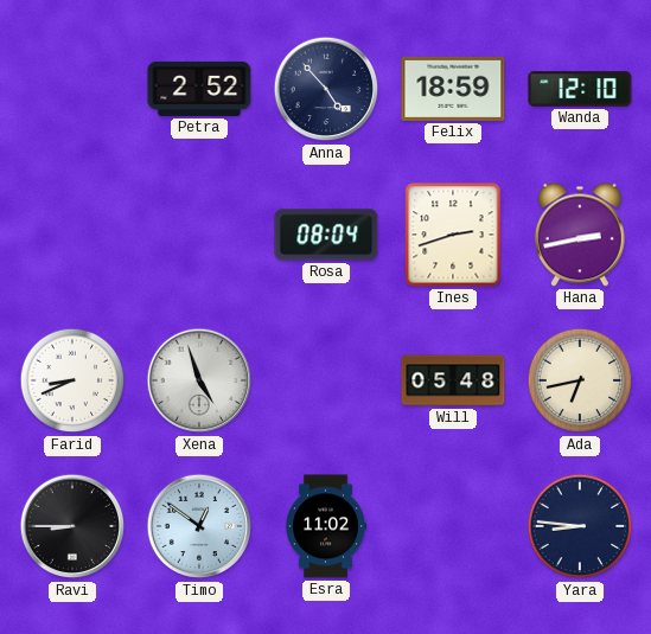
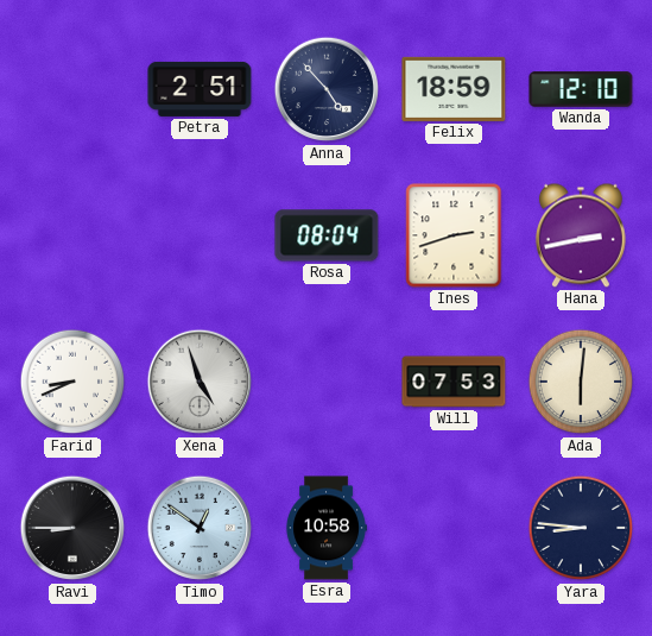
Petra: 2:52 -> 2:51
Will: 05:48 -> 07:53
Ada: 6:43 -> 6:01
Esra: 11:02 -> 10:58
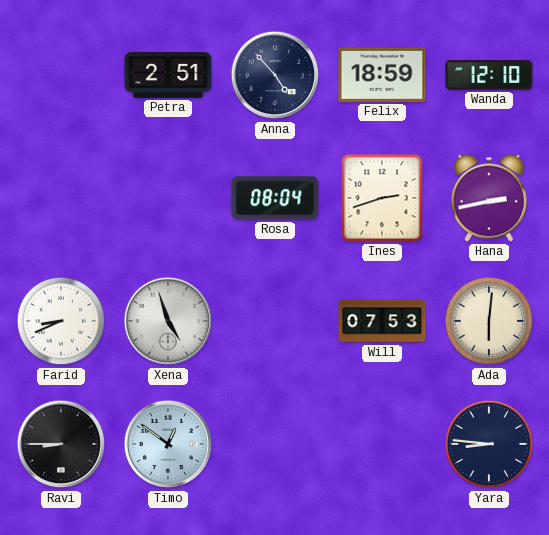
Esra: 10:58 -> none
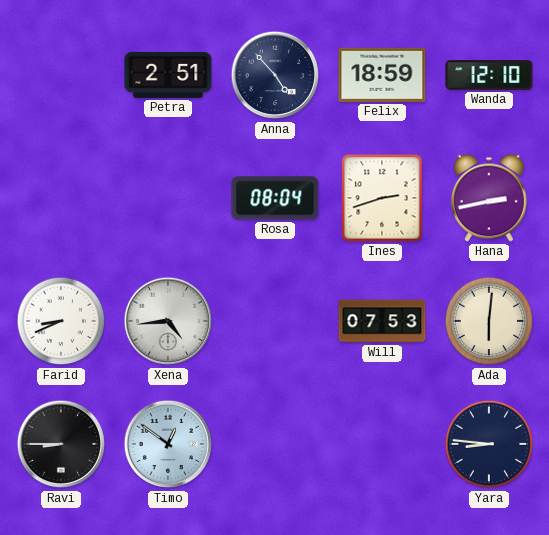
Xena: 4:57 -> 4:44
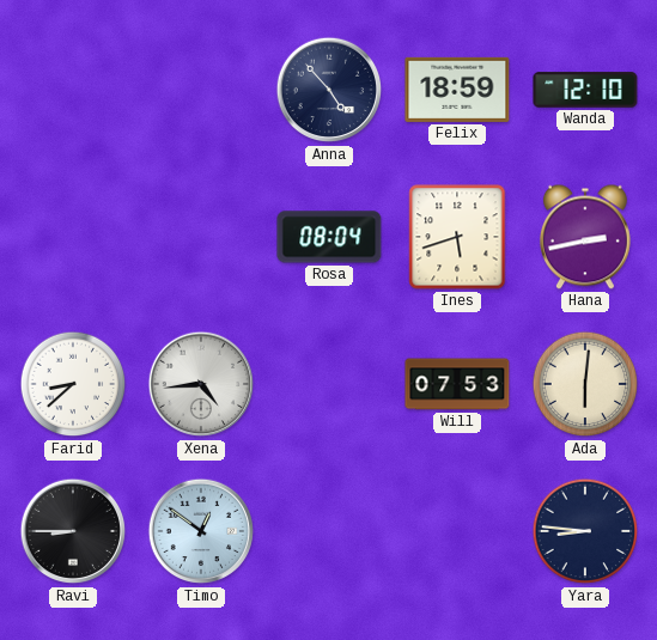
Petra: 2:51 -> none
Ines: 2:42 -> 5:42
Farid: 8:41 -> 8:38
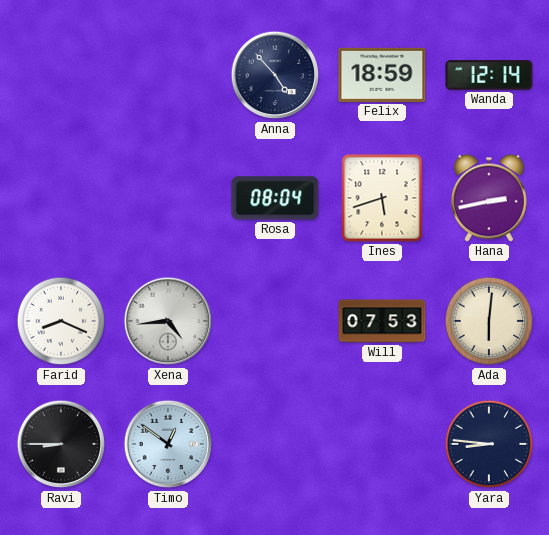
Wanda: 12:10 -> 12:14
Farid: 8:38 -> 8:19
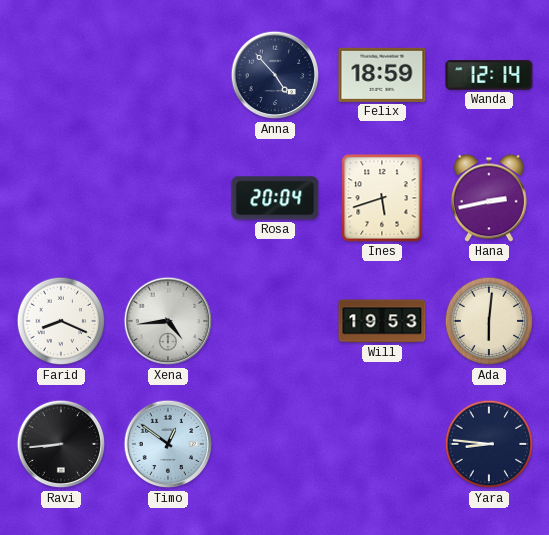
Rosa: 08:04 -> 20:04
Will: 07:53 -> 19:53
Ravi: 8:45 -> 8:44
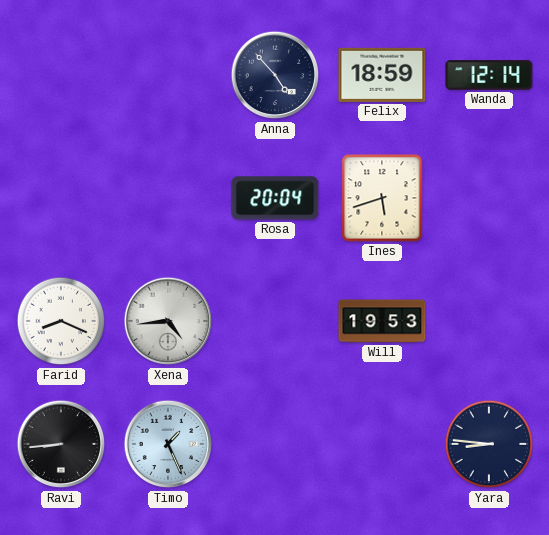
Hana: 2:43 -> none
Ada: 6:01 -> none
Timo: 12:51 -> 1:26
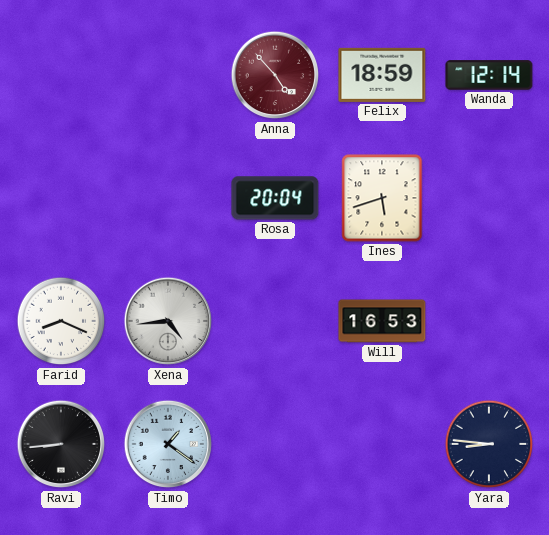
Anna dial: navy -> burgundy
Will: 19:53 -> 16:53
Timo: 1:26 -> 1:21
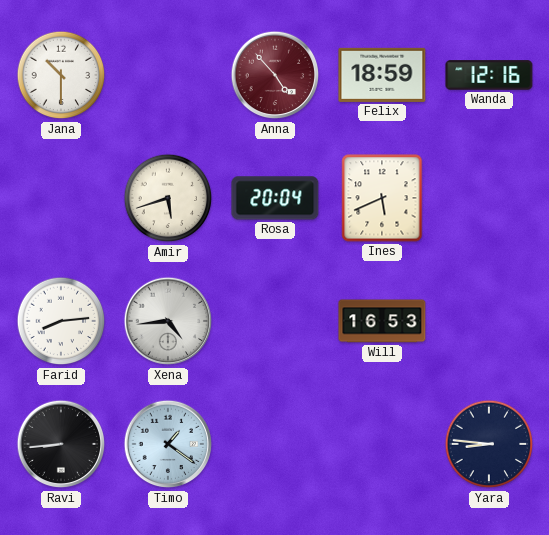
Jana: none -> 10:30
Wanda: 12:14 -> 12:16
Amir: none -> 5:42
Ines: 5:42 -> 5:41
Farid: 8:19 -> 8:14
